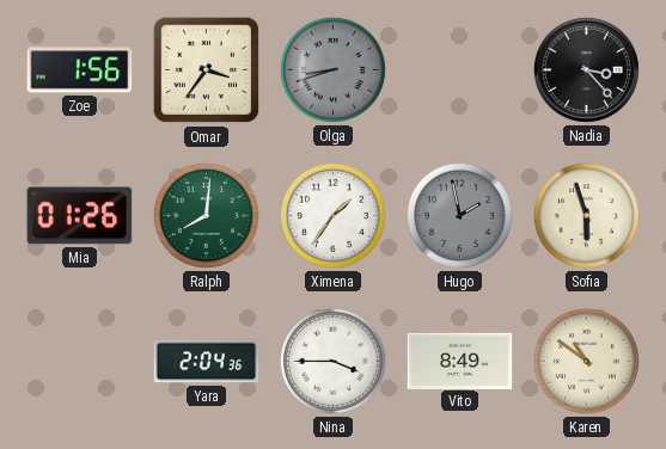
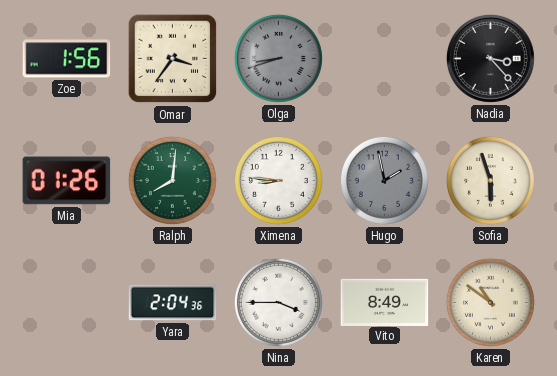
Ximena: 1:36 -> 8:46
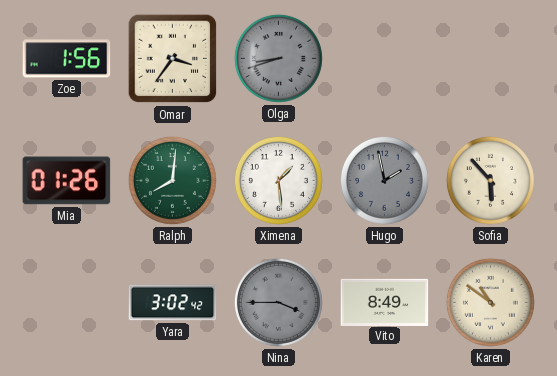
Nadia: 3:23 -> none
Ximena: 8:46 -> 1:29
Sofia: 5:57 -> 5:53
Yara: 2:04 -> 3:02
Nina dial: white -> grey
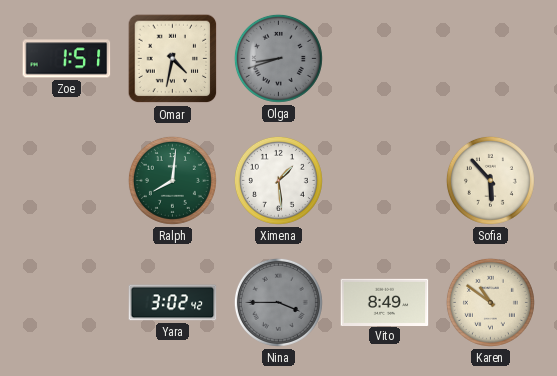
Zoe: 1:56 -> 1:51
Omar: 3:36 -> 4:32
Mia: 01:26 -> none
Hugo: 1:58 -> none
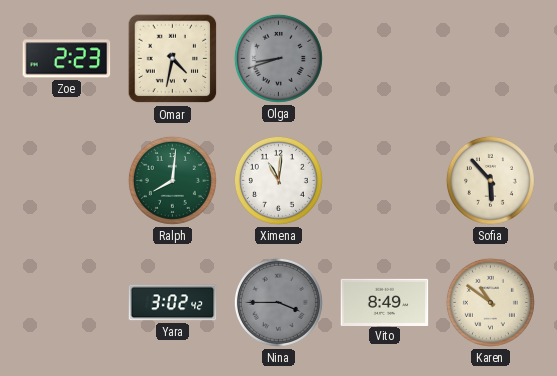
Zoe: 1:51 -> 2:23
Ximena: 1:29 -> 11:01
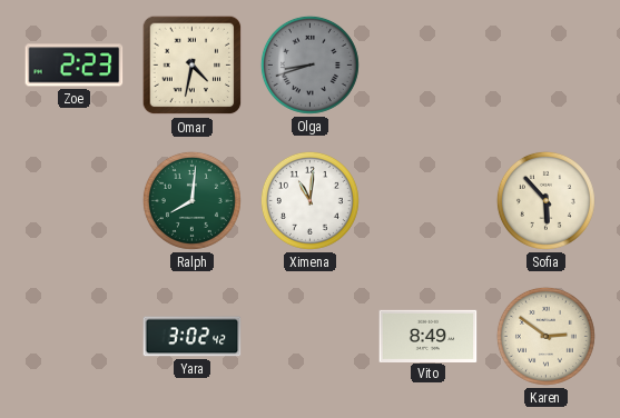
Nina: 3:45 -> none
Karen: 10:51 -> 2:51
